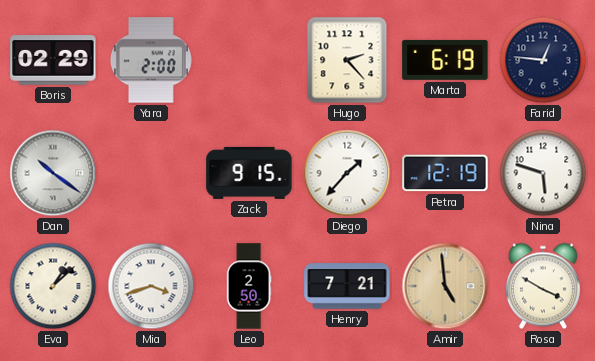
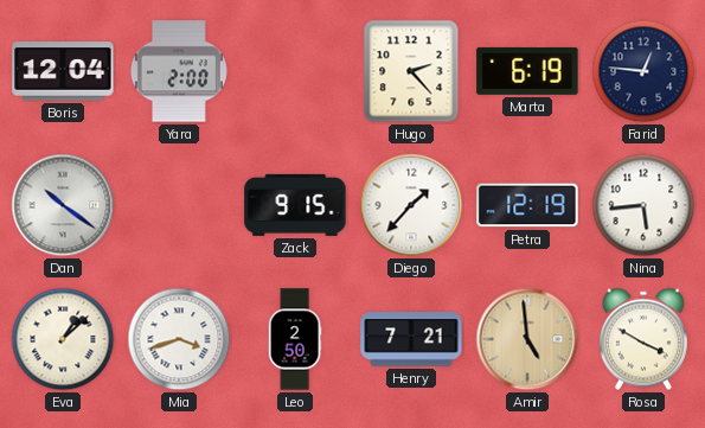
Boris: 02:29 -> 12:04
Nina: 5:48 -> 5:44
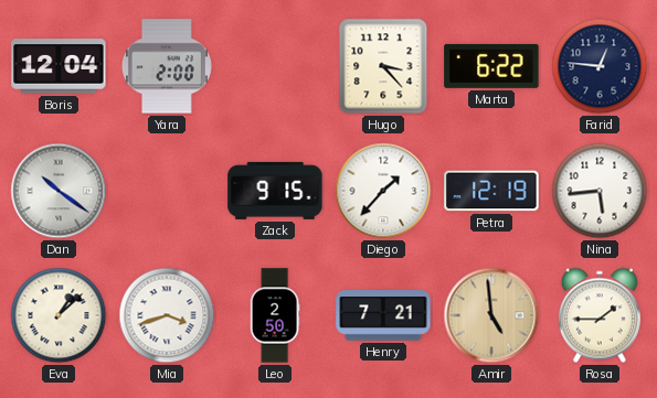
Hugo: 2:23 -> 3:23
Marta: 6:19 -> 6:22
Rosa: 3:50 -> 1:45
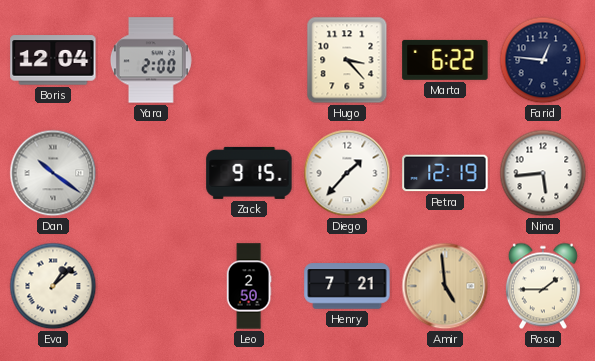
Mia: 3:42 -> none
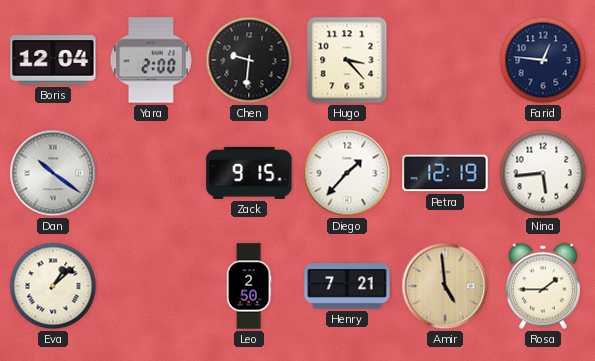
Chen: none -> 9:31
Marta: 6:22 -> none
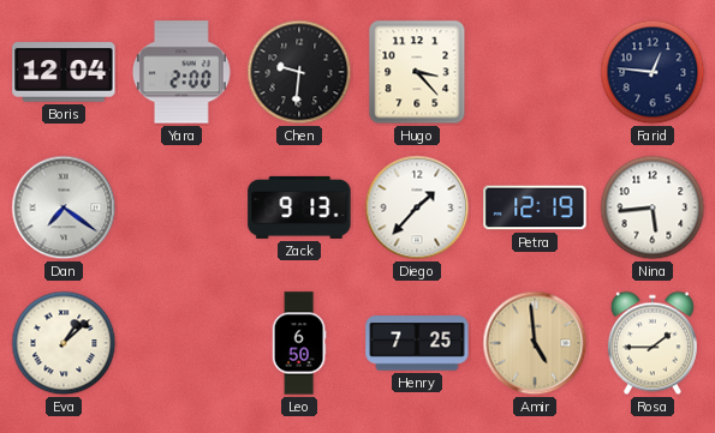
Dan: 10:21 -> 7:21
Zack: 9:15 -> 9:13
Leo: 2:50 -> 6:50
Henry: 7:21 -> 7:25
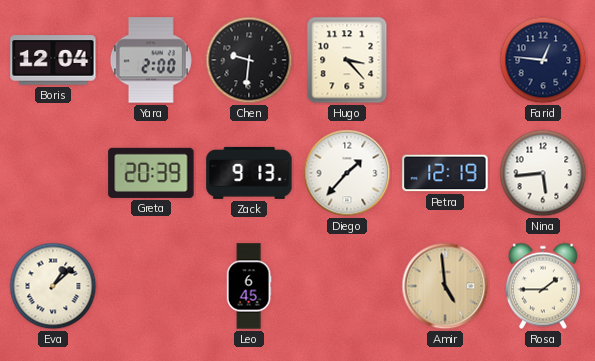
Dan: 7:21 -> none
Greta: none -> 20:39
Leo: 6:50 -> 6:45
Henry: 7:25 -> none
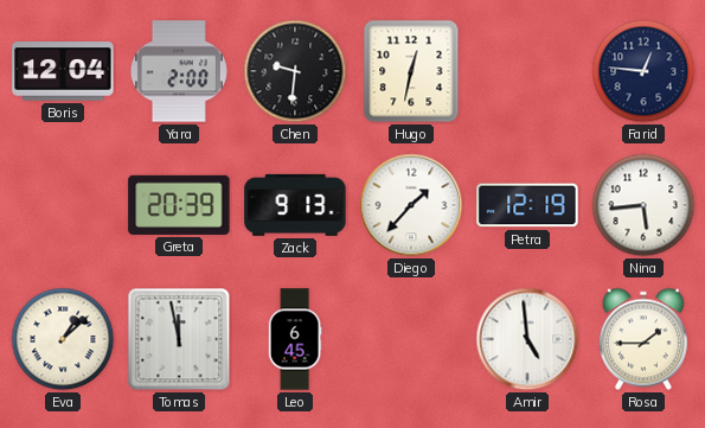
Hugo: 3:23 -> 12:32
Tomas: none -> 11:58
Amir dial: champagne -> white
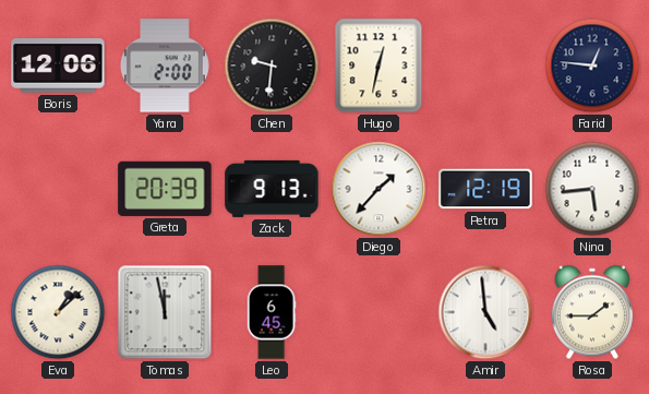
Boris: 12:04 -> 12:06
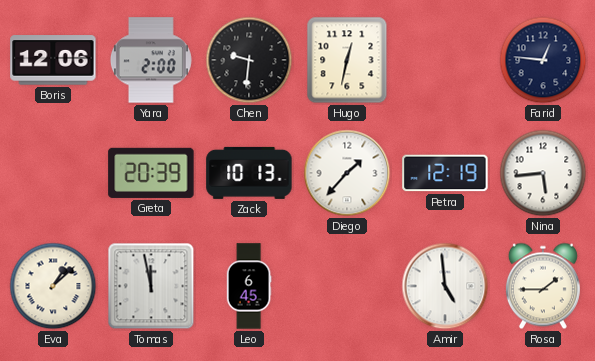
Zack: 9:13 -> 10:13
